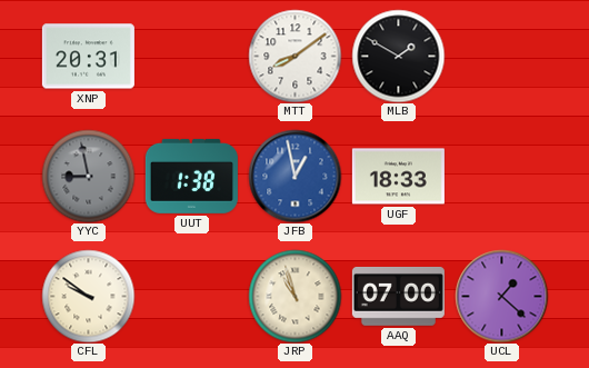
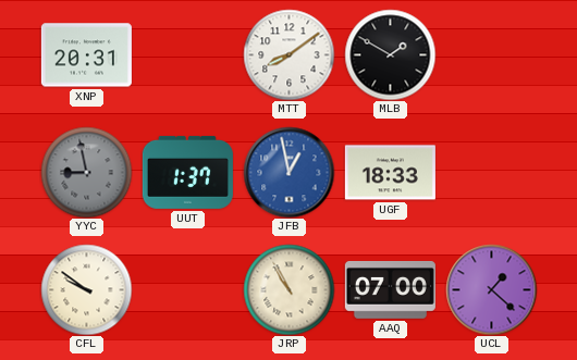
UUT: 1:38 -> 1:37
JRP: 10:57 -> 10:55
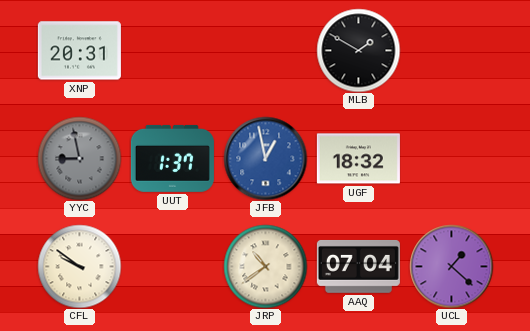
MTT: 8:09 -> none
UGF: 18:33 -> 18:32
JRP: 10:55 -> 10:39
AAQ: 07:00 -> 07:04
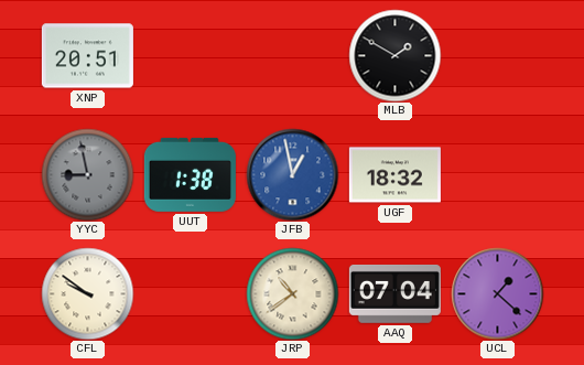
XNP: 20:31 -> 20:51
UUT: 1:37 -> 1:38
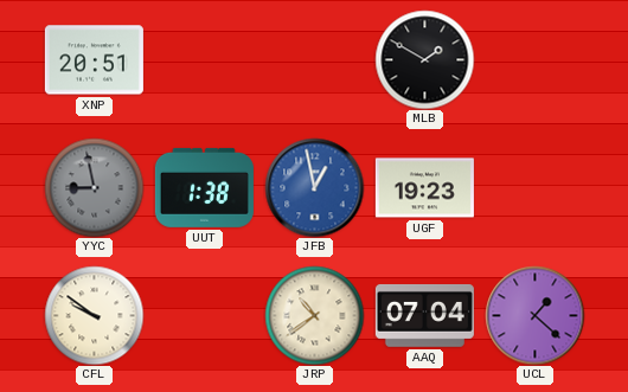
UGF: 18:32 -> 19:23
